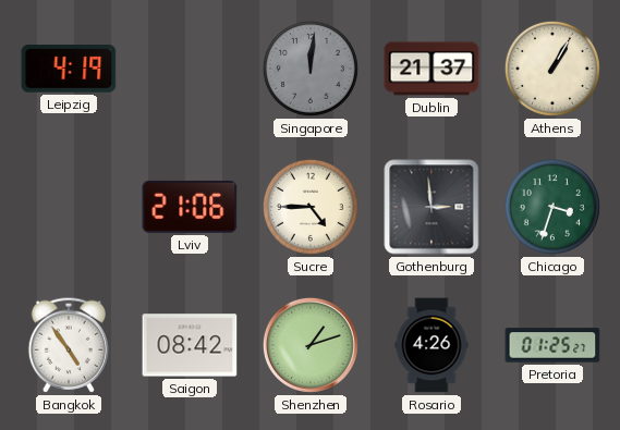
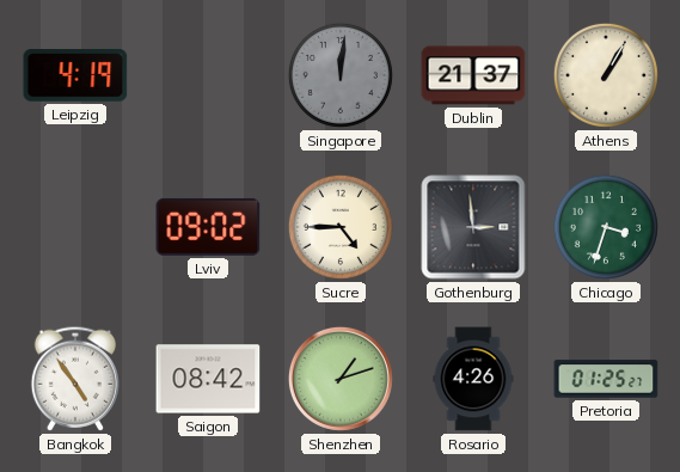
Lviv: 21:06 -> 09:02
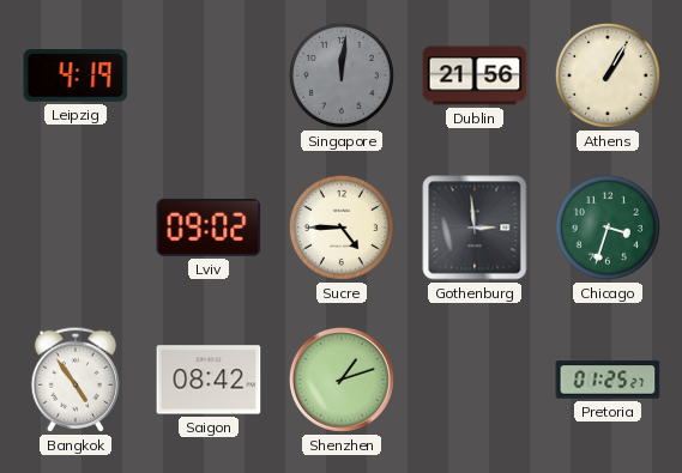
Dublin: 21:37 -> 21:56
Rosario: 4:26 -> none
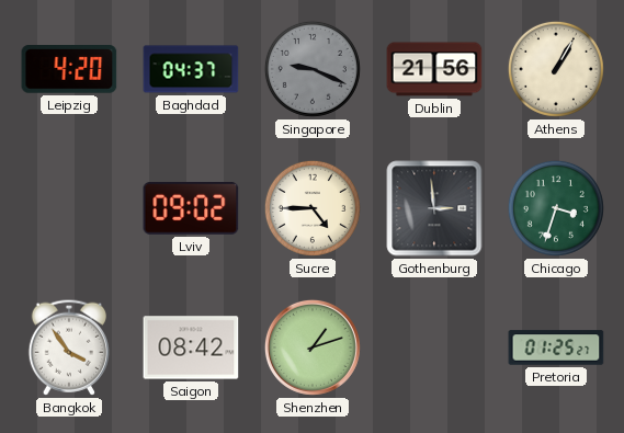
Leipzig: 4:19 -> 4:20
Baghdad: none -> 04:37
Singapore: 12:01 -> 9:19
Bangkok: 4:54 -> 3:54
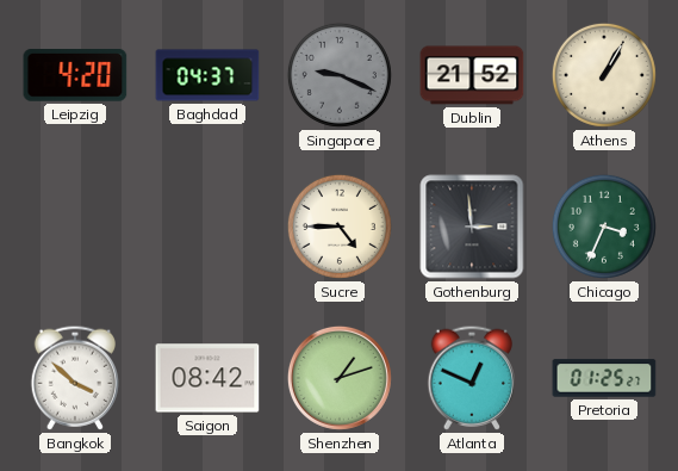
Dublin: 21:56 -> 21:52
Lviv: 09:02 -> none
Chicago: 3:33 -> 3:34
Bangkok: 3:54 -> 3:52
Atlanta: none -> 12:49
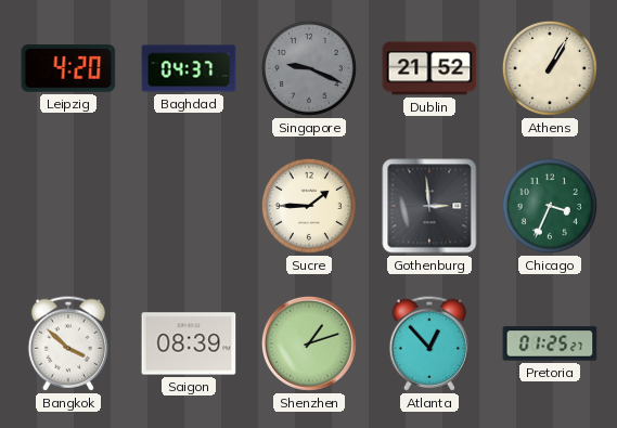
Sucre: 4:45 -> 1:45
Saigon: 08:42 -> 08:39
Atlanta: 12:49 -> 12:53
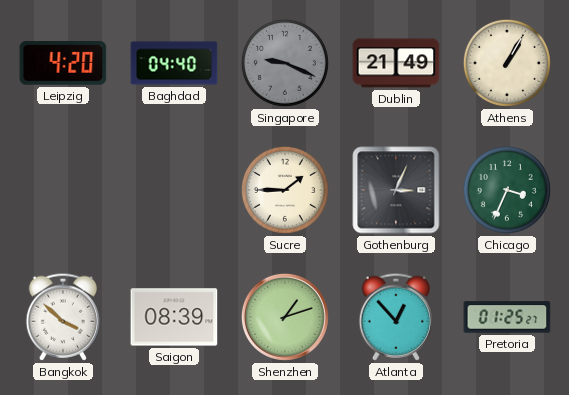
Baghdad: 04:37 -> 04:40
Dublin: 21:52 -> 21:49
Gothenburg: 2:59 -> 3:04
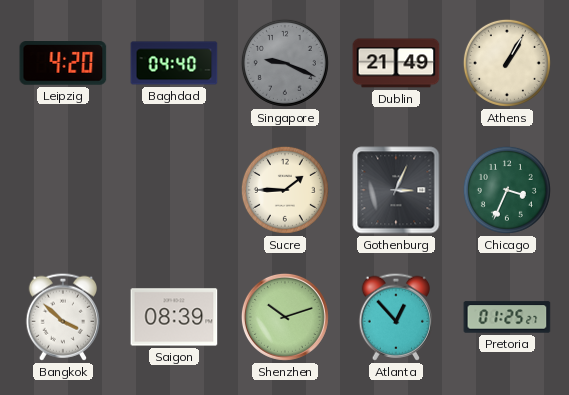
Shenzhen: 1:12 -> 10:12
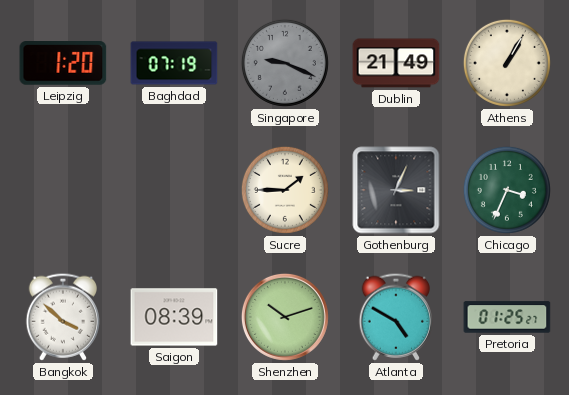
Leipzig: 4:20 -> 1:20
Baghdad: 04:40 -> 07:19
Atlanta: 12:53 -> 4:50
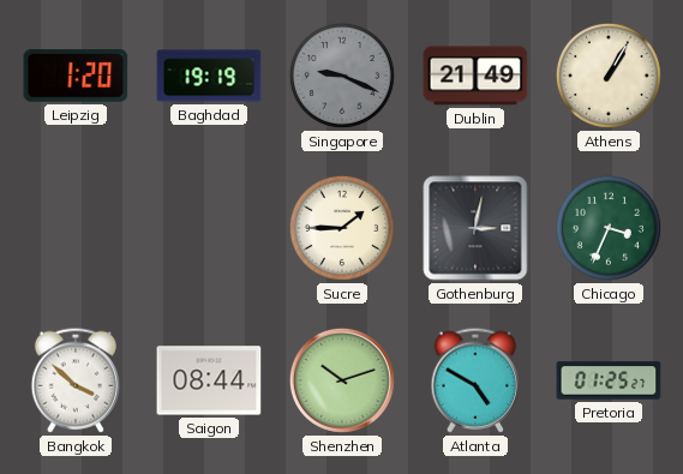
Baghdad: 07:19 -> 19:19
Gothenburg: 3:04 -> 3:02
Saigon: 08:39 -> 08:44
